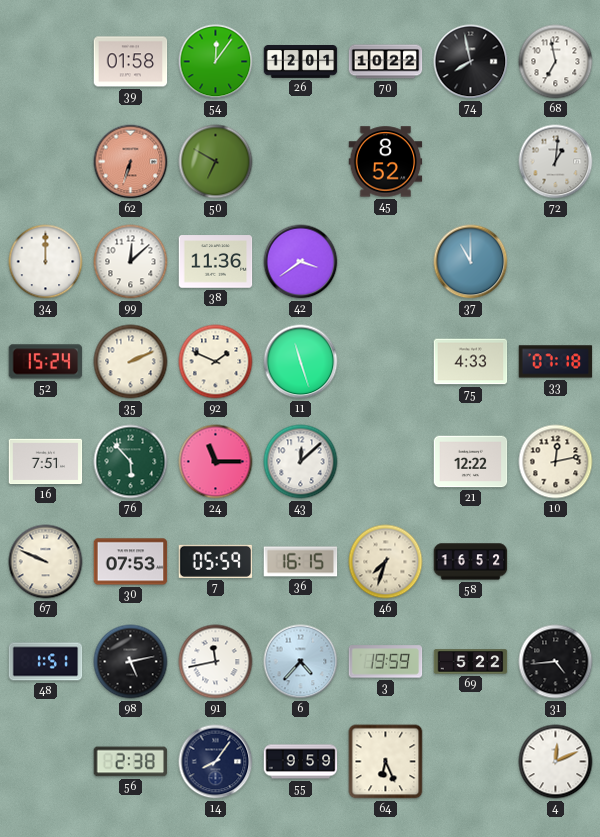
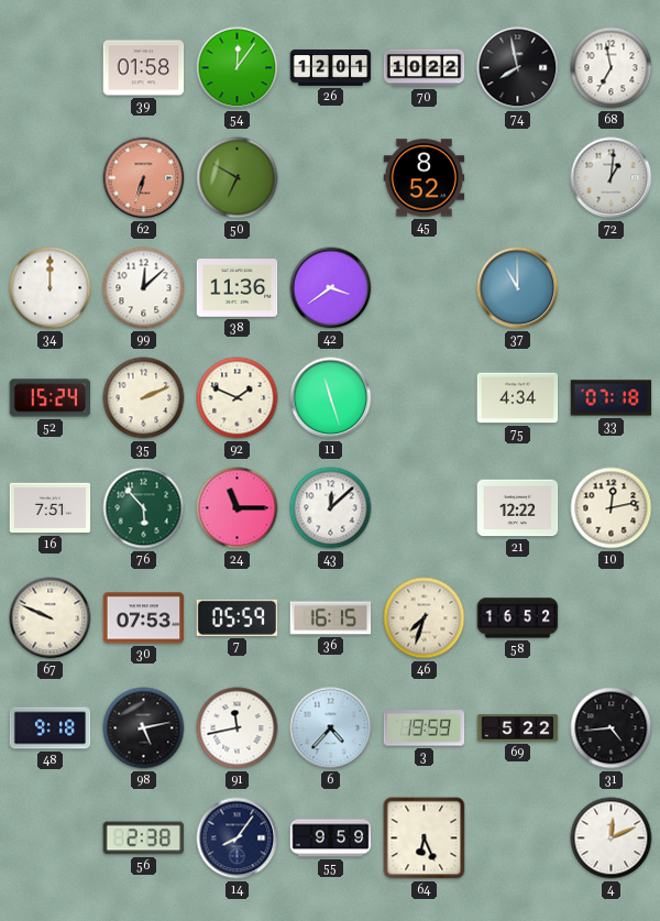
75: 4:33 -> 4:34
48: 1:51 -> 9:18
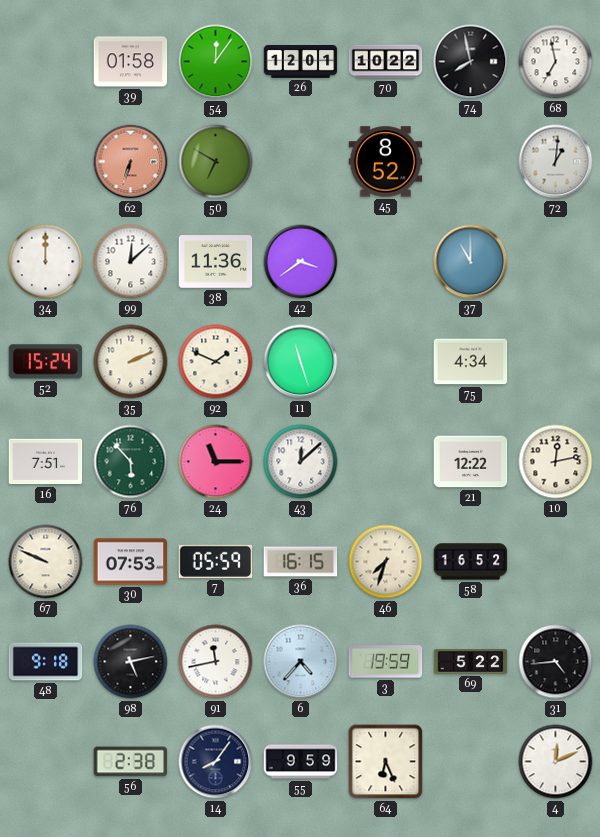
33: 07:18 -> none
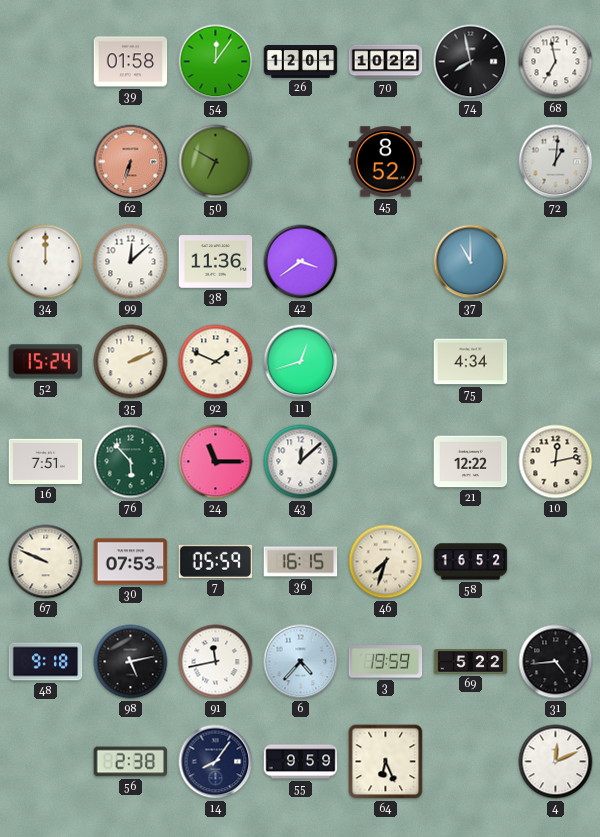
11: 11:27 -> 12:42
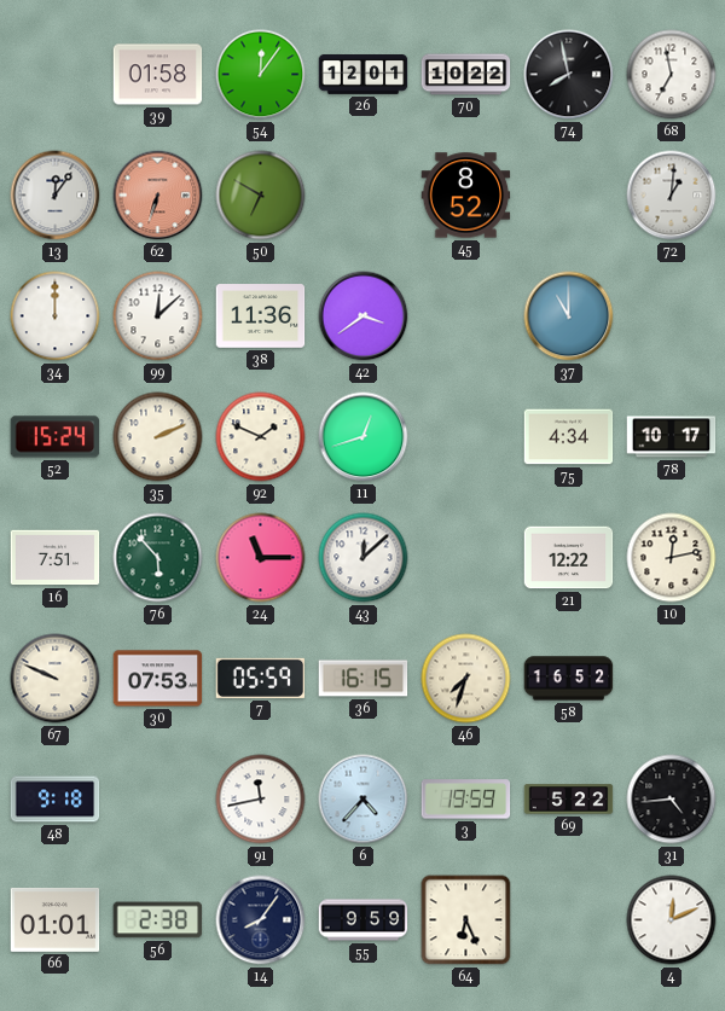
13: none -> 12:06
78: none -> 10:17
98: 5:13 -> none
66: none -> 01:01
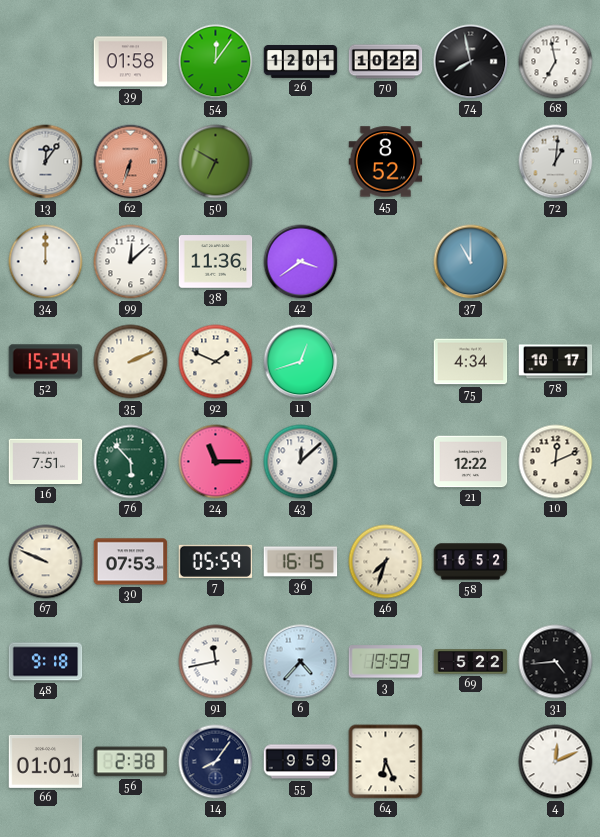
10: 12:13 -> 12:11
